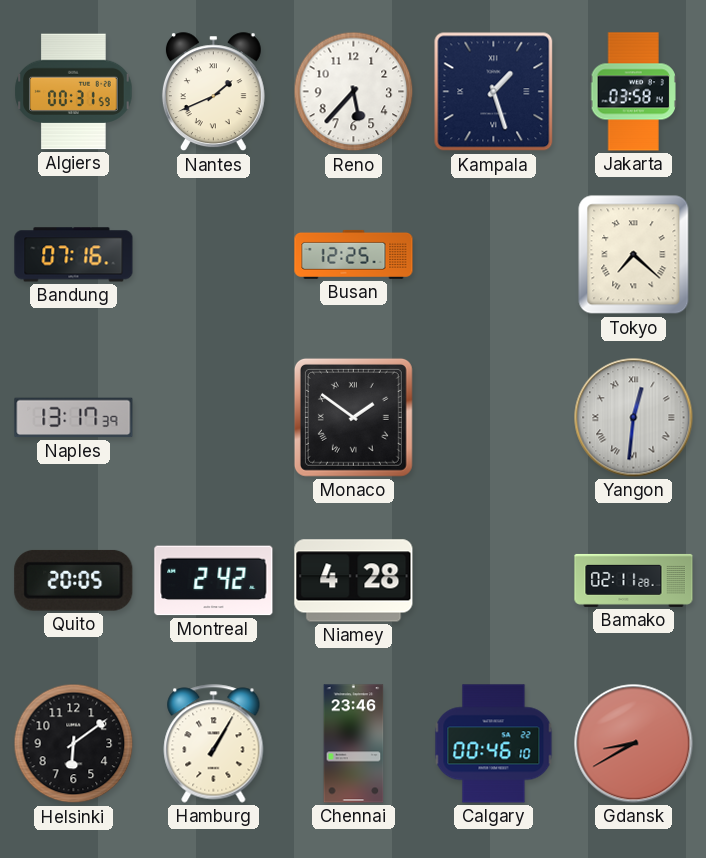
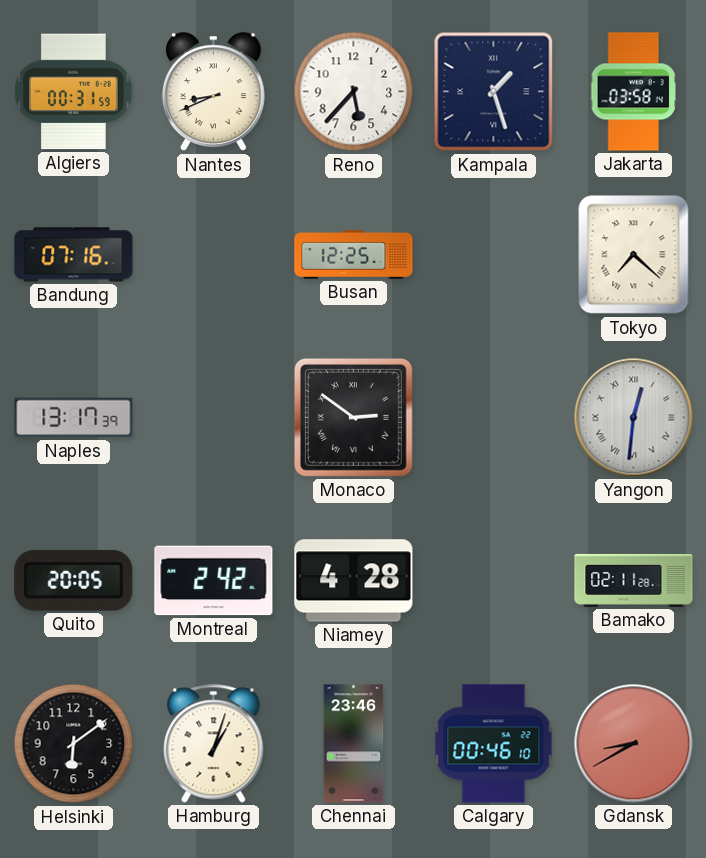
Nantes: 1:41 -> 8:41
Monaco: 1:51 -> 2:51
Hamburg: 1:05 -> 1:03
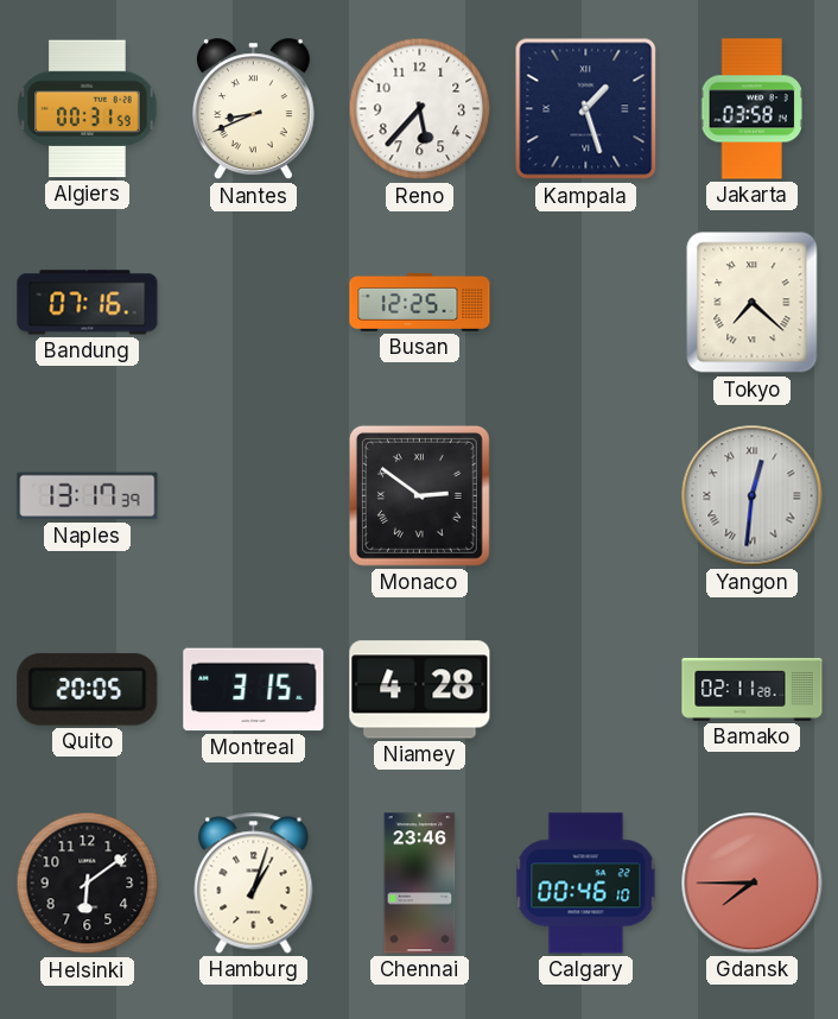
Montreal: 2:42 -> 3:15
Gdansk: 8:40 -> 7:45
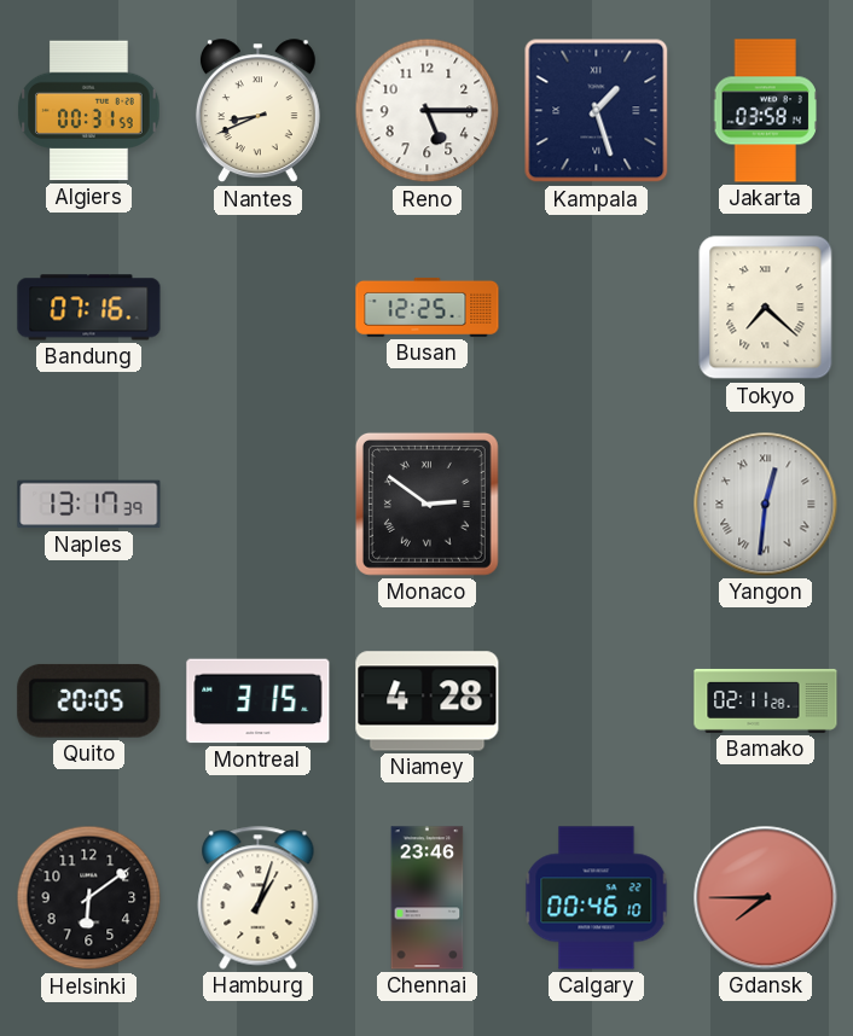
Reno: 5:37 -> 5:15
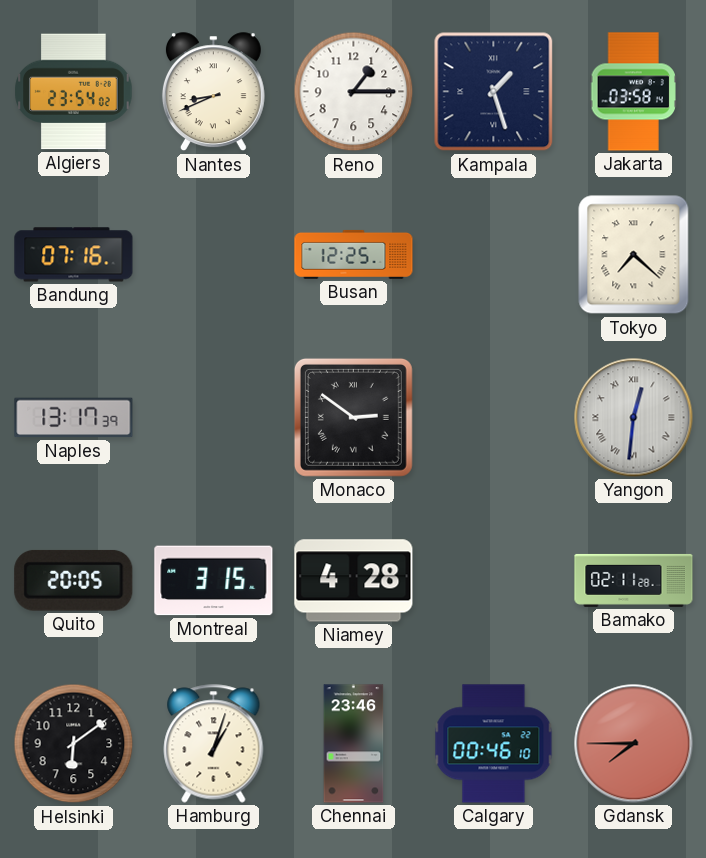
Algiers: 00:31 -> 23:54
Reno: 5:15 -> 1:15
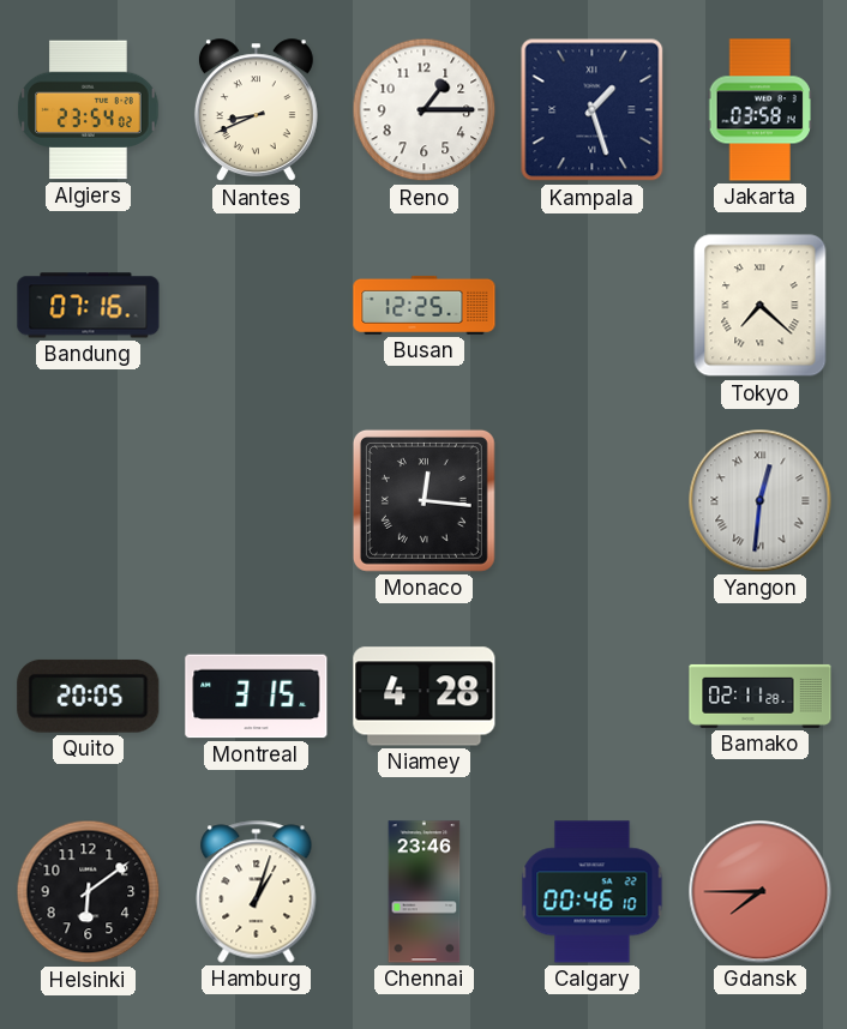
Naples: 13:17 -> none
Monaco: 2:51 -> 12:16
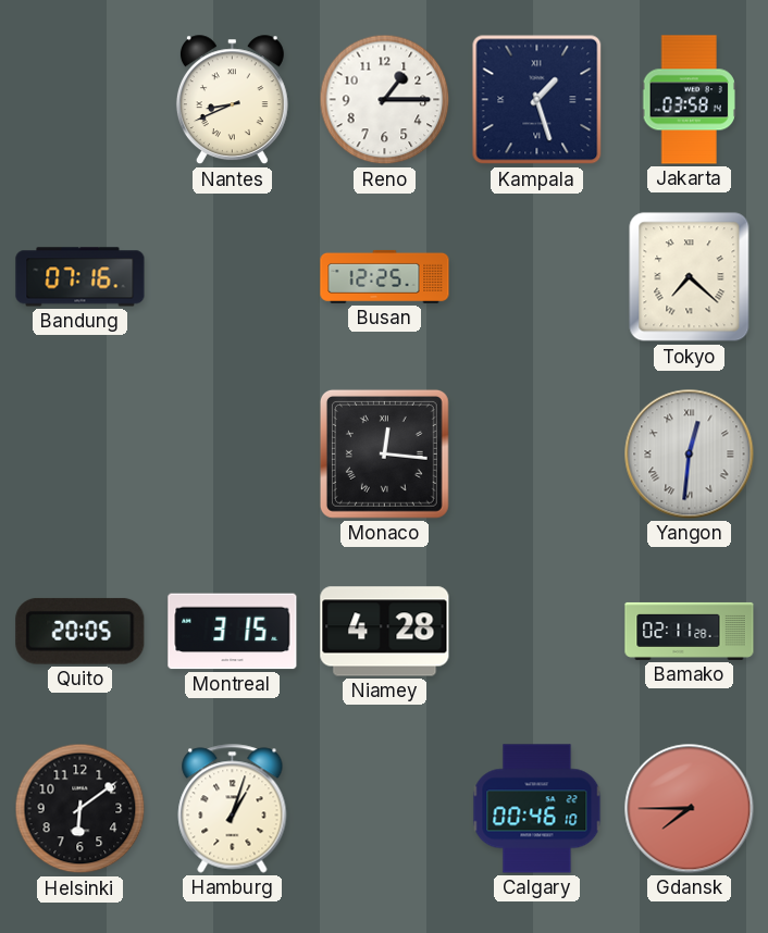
Algiers: 23:54 -> none
Chennai: 23:46 -> none
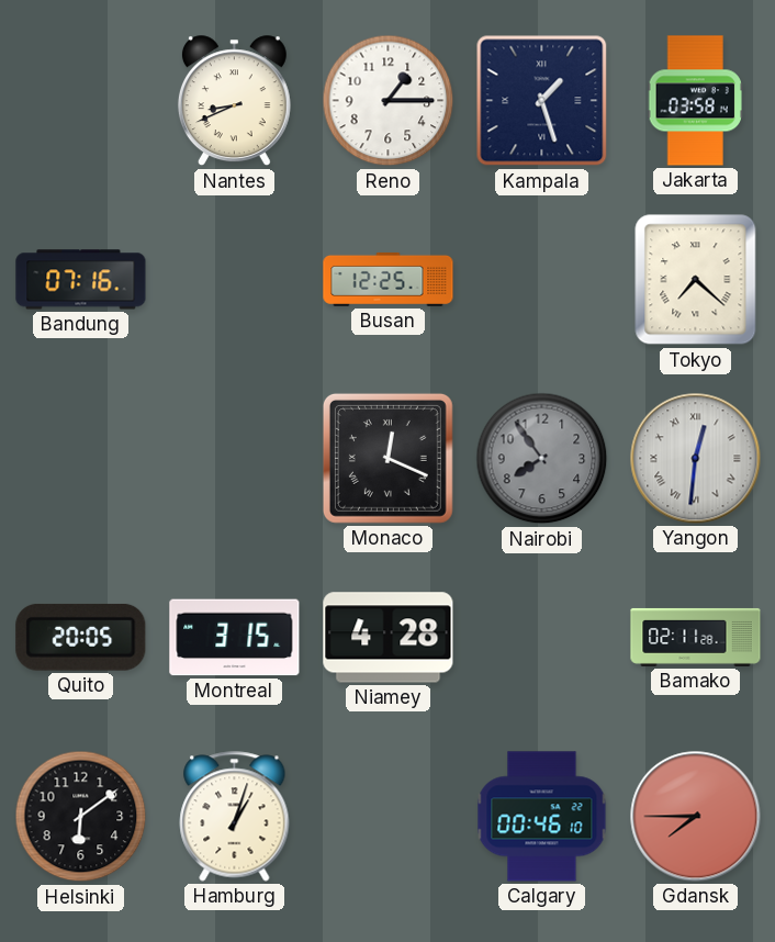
Monaco: 12:16 -> 12:19
Nairobi: none -> 7:54
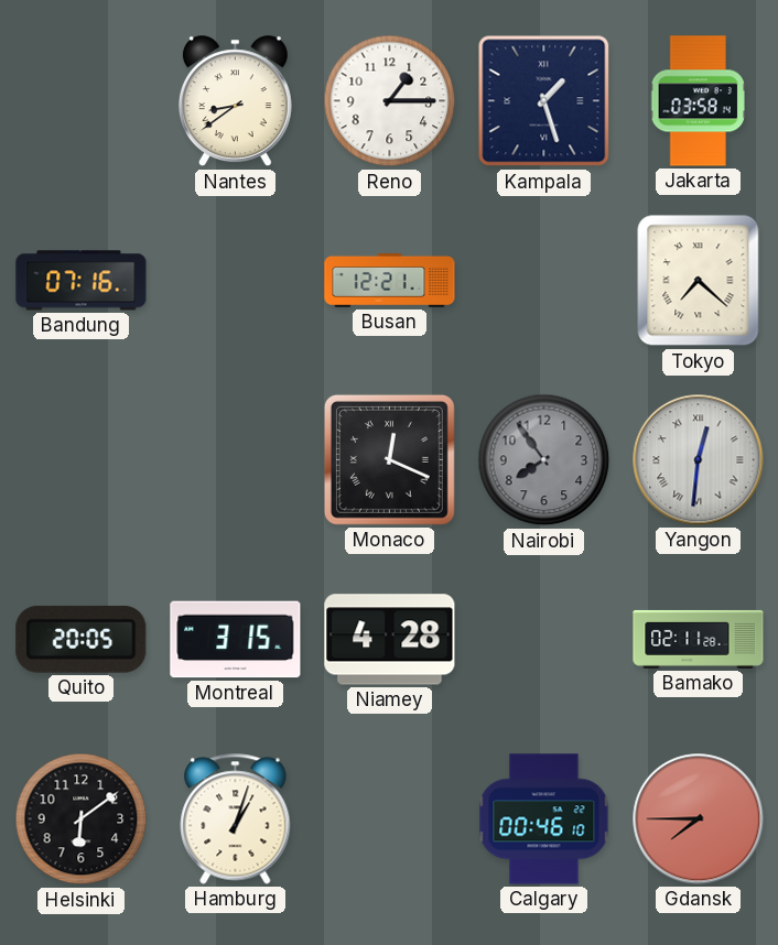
Nantes: 8:41 -> 8:39
Busan: 12:25 -> 12:21
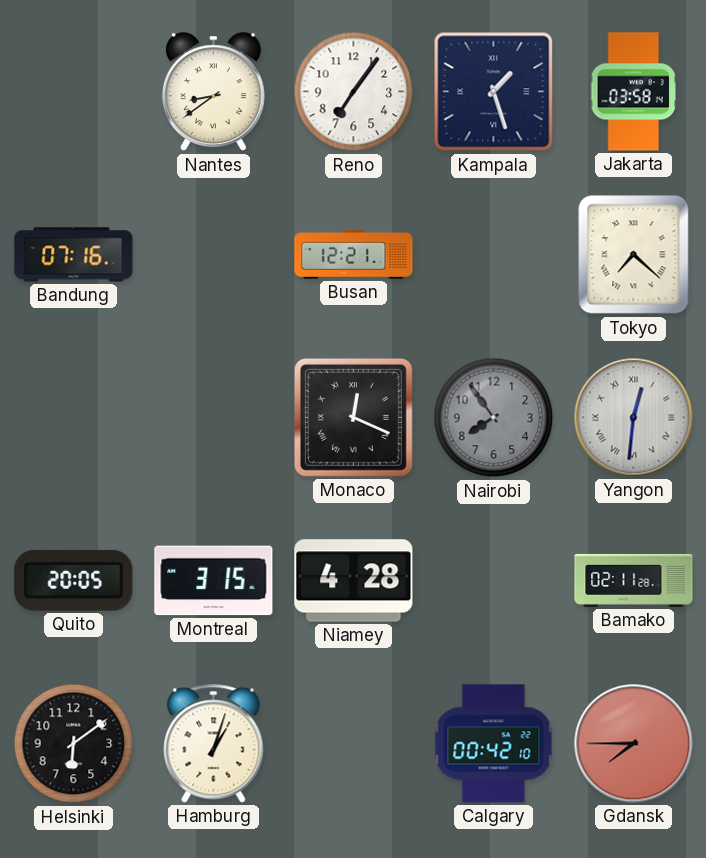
Reno: 1:15 -> 7:06
Calgary: 00:46 -> 00:42
